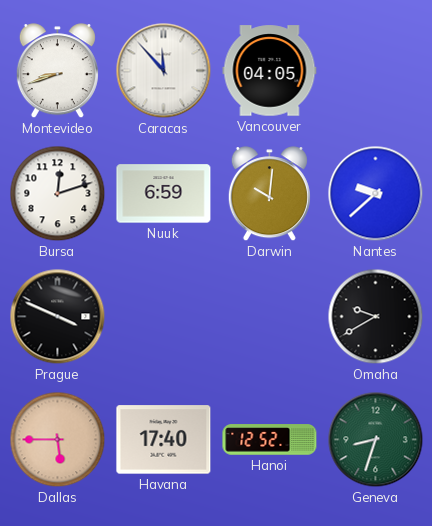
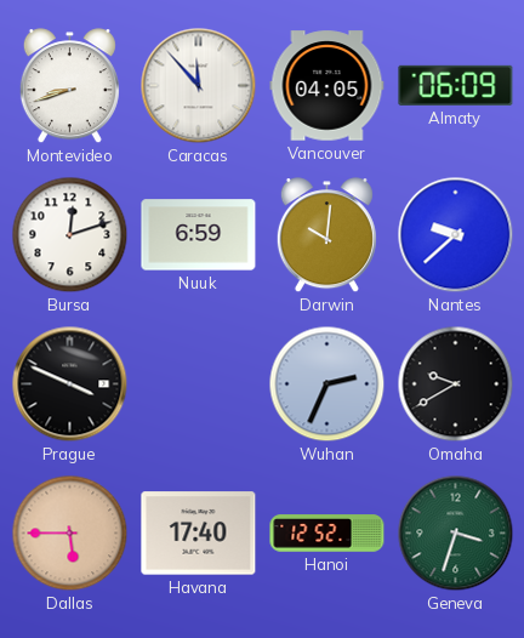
Almaty: none -> 06:09
Wuhan: none -> 2:34
Geneva: 8:33 -> 3:33
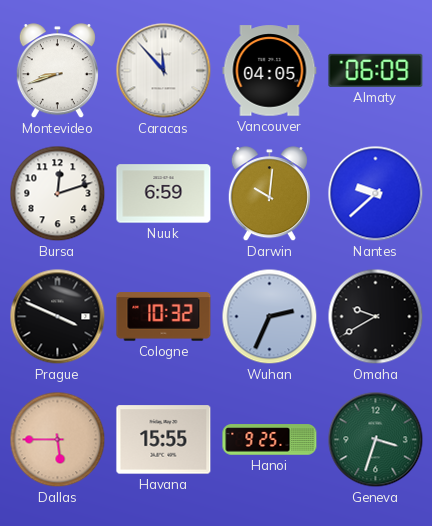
Cologne: none -> 10:32
Havana: 17:40 -> 15:55
Hanoi: 12:52 -> 9:25
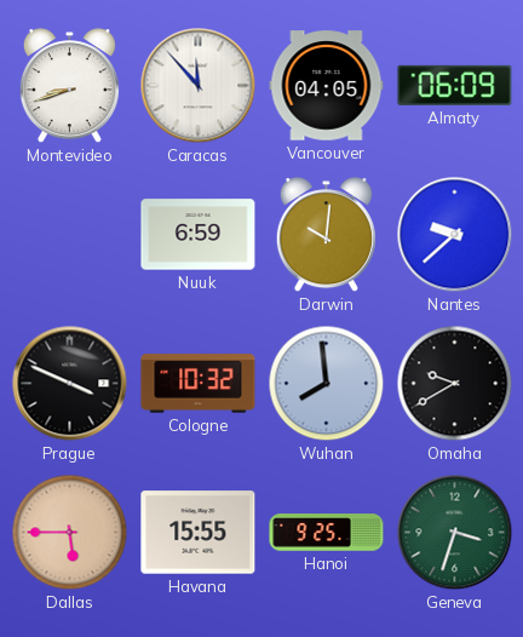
Bursa: 12:12 -> none
Wuhan: 2:34 -> 7:59
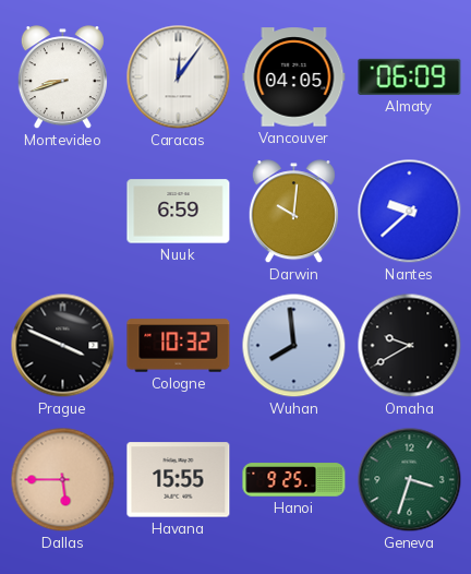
Caracas: 11:53 -> 12:06
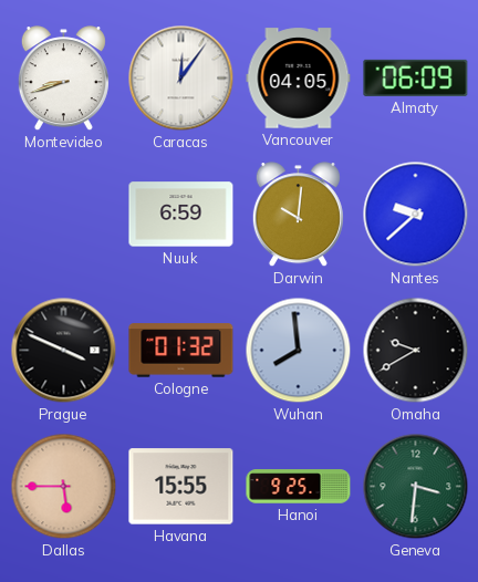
Cologne: 10:32 -> 01:32
Geneva: 3:33 -> 3:31
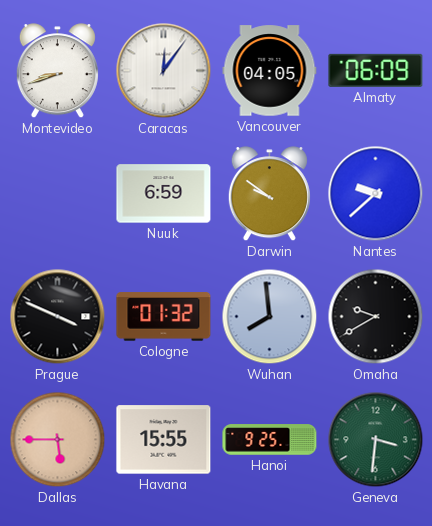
Darwin: 10:01 -> 9:51
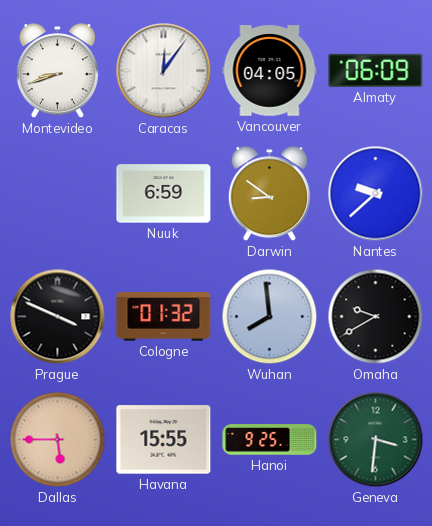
Darwin: 9:51 -> 8:51
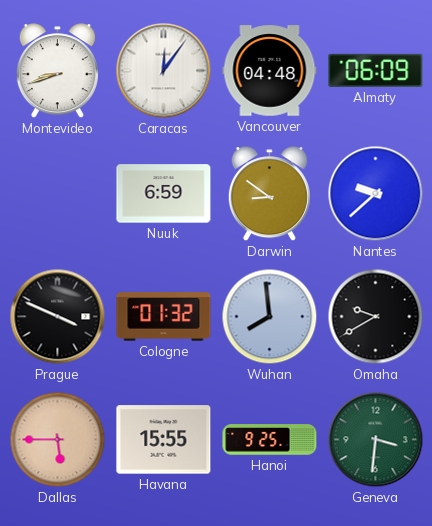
Vancouver: 04:05 -> 04:48
